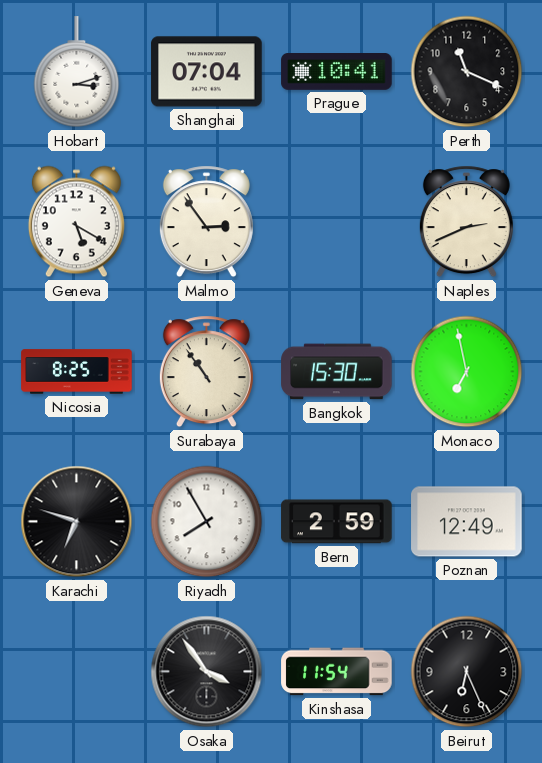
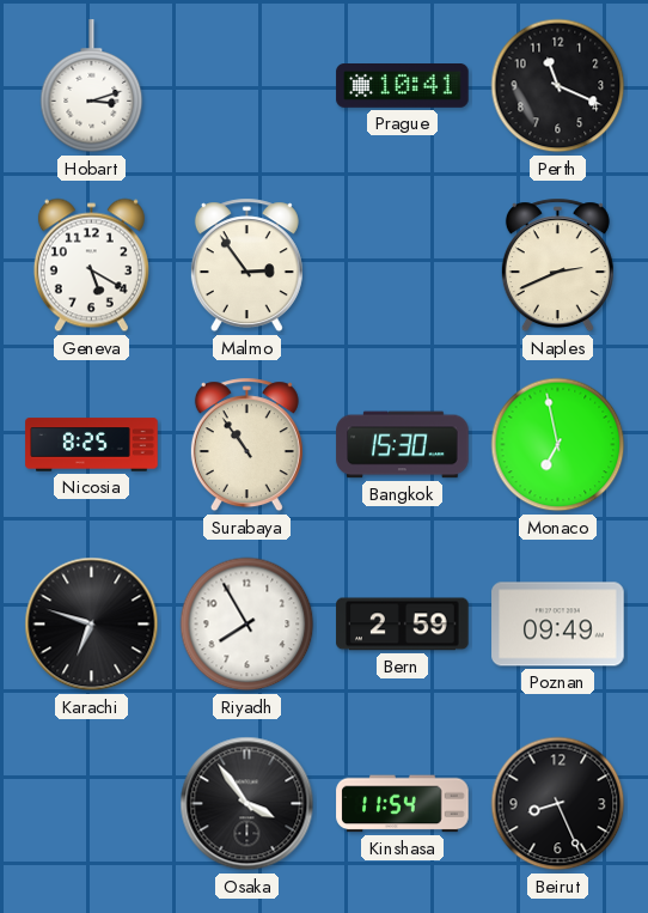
Shanghai: 07:04 -> none
Poznan: 12:49 -> 09:49
Beirut: 6:26 -> 8:26
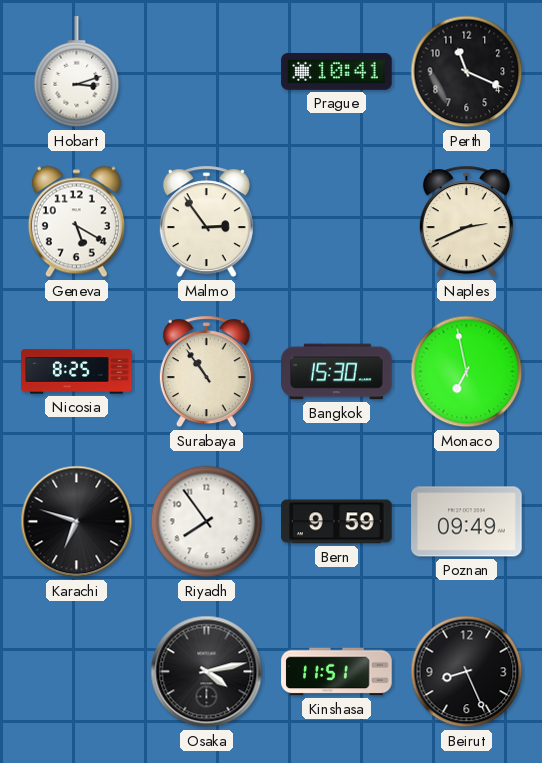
Riyadh: 7:55 -> 7:54
Bern: 2:59 -> 9:59
Osaka: 3:54 -> 4:13
Kinshasa: 11:54 -> 11:51
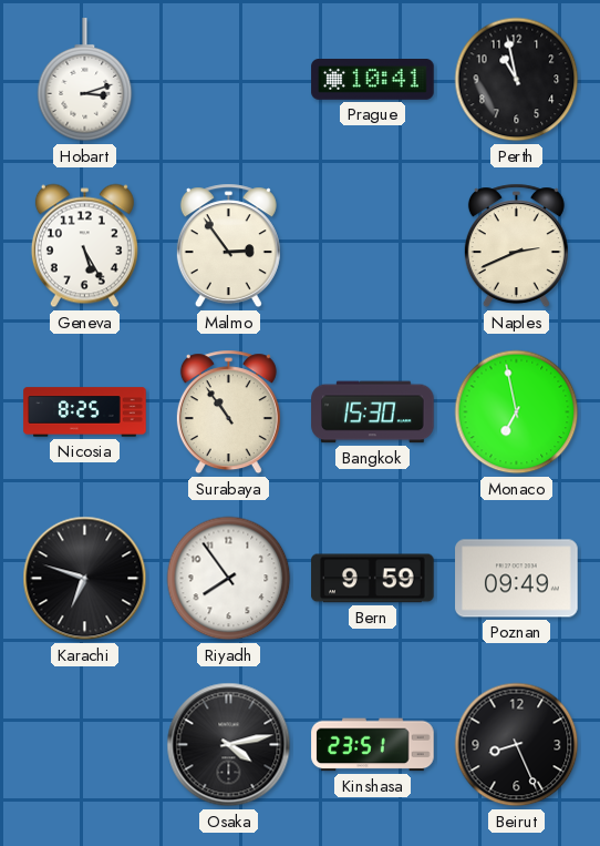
Perth: 11:19 -> 10:58
Geneva: 5:20 -> 5:25
Kinshasa: 11:51 -> 23:51
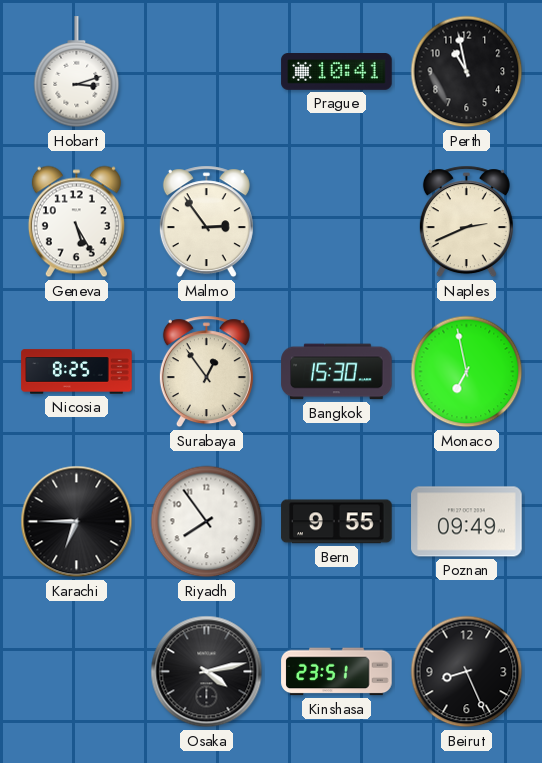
Surabaya: 10:54 -> 12:54
Karachi: 6:48 -> 6:45
Bern: 9:59 -> 9:55
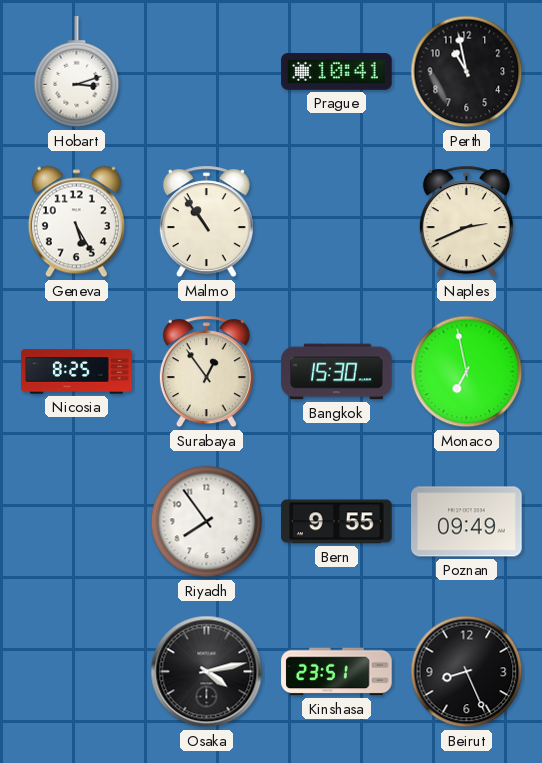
Malmo: 2:54 -> 10:54
Karachi: 6:45 -> none
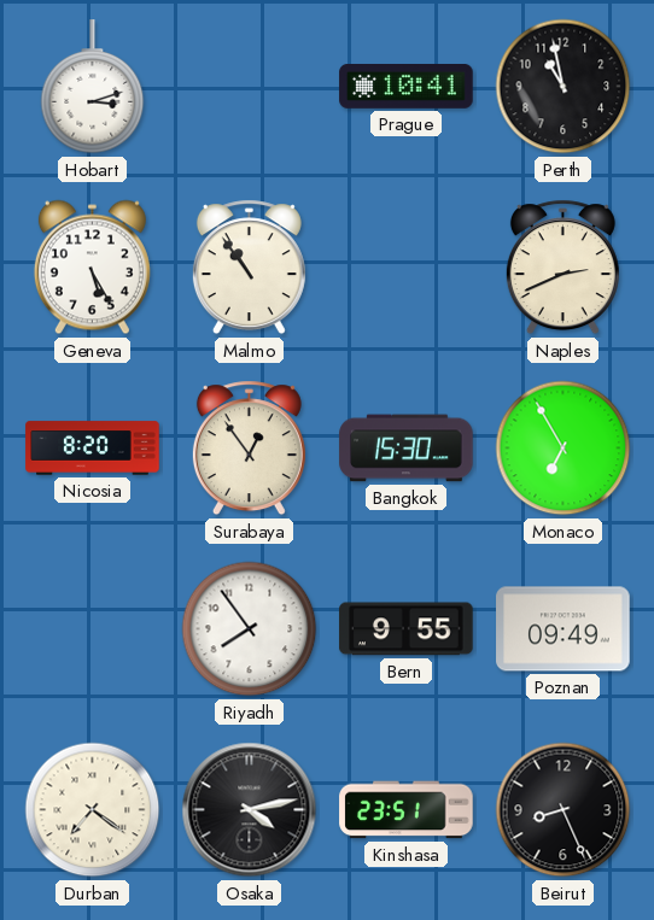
Nicosia: 8:25 -> 8:20
Monaco: 6:58 -> 6:55
Durban: none -> 7:21
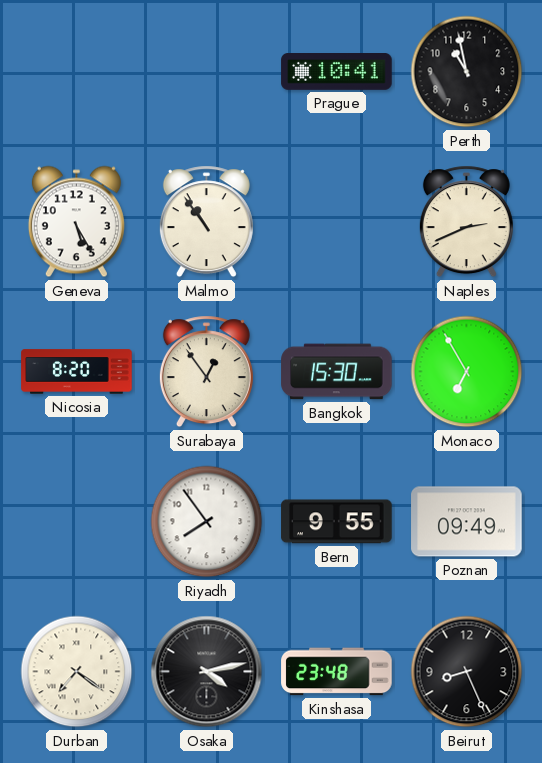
Hobart: 3:12 -> none
Kinshasa: 23:51 -> 23:48
